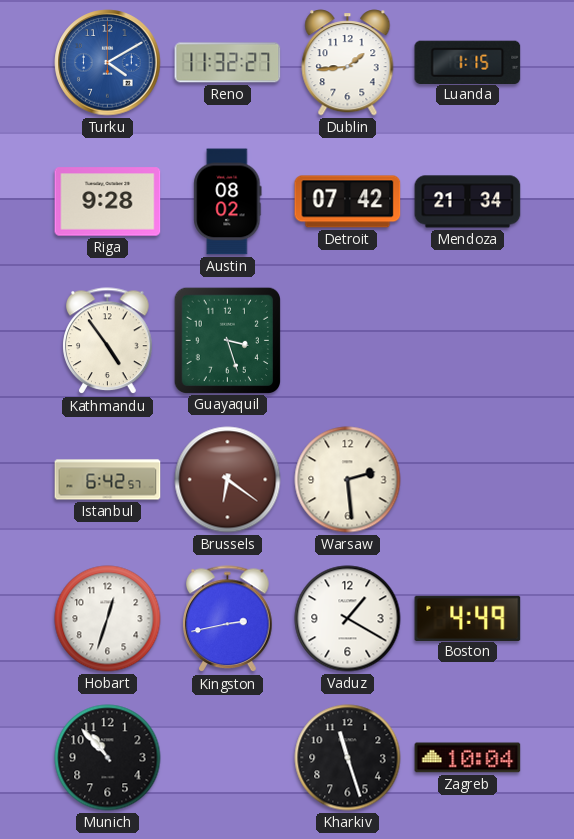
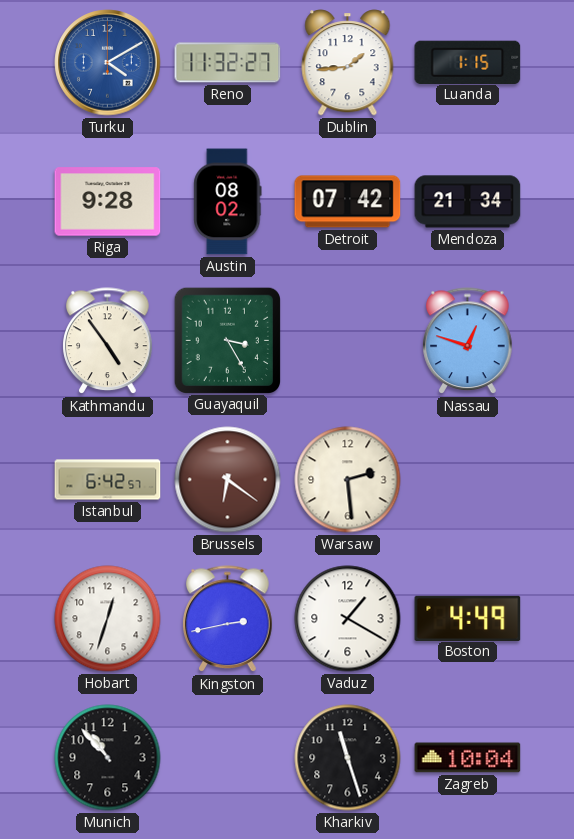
Guayaquil: 3:27 -> 3:25
Nassau: none -> 12:48
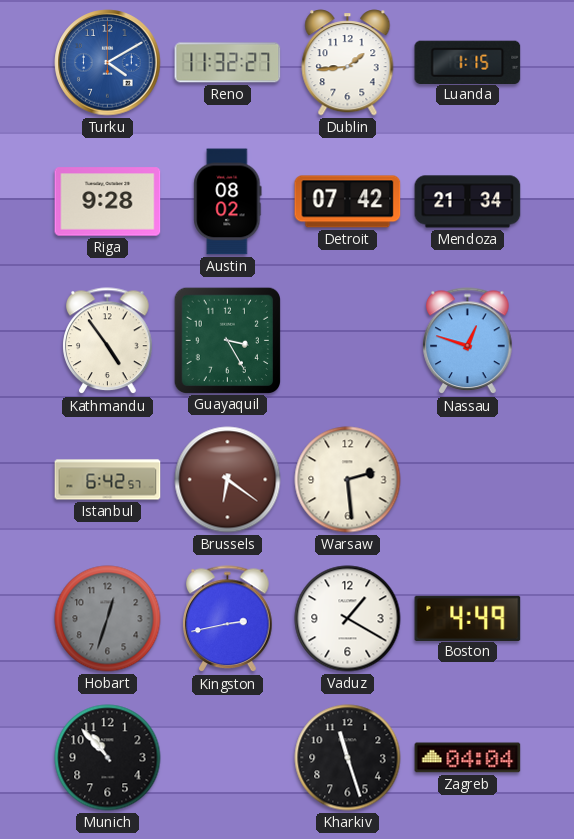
Hobart dial: white -> grey
Zagreb: 10:04 -> 04:04
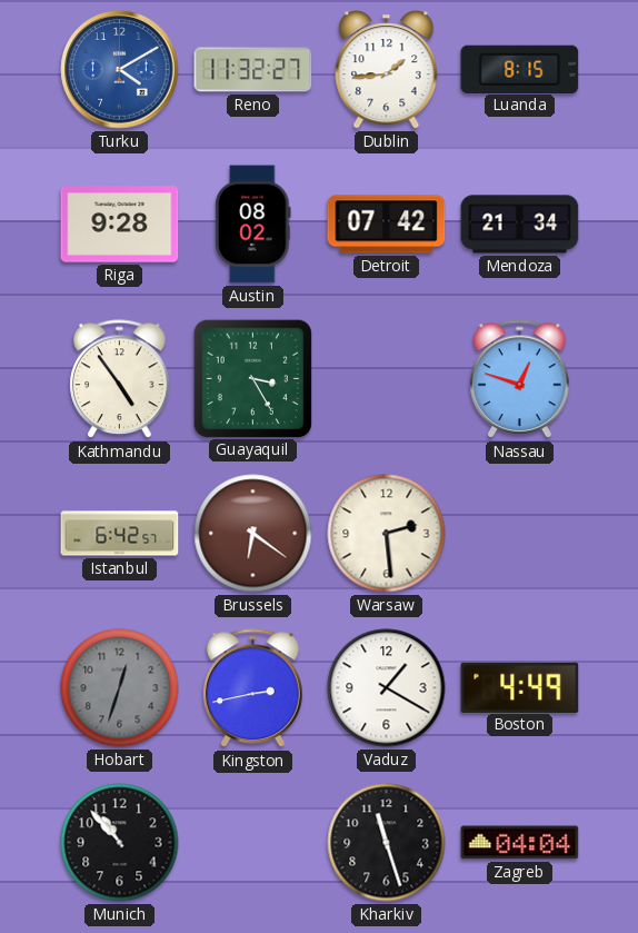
Luanda: 1:15 -> 8:15
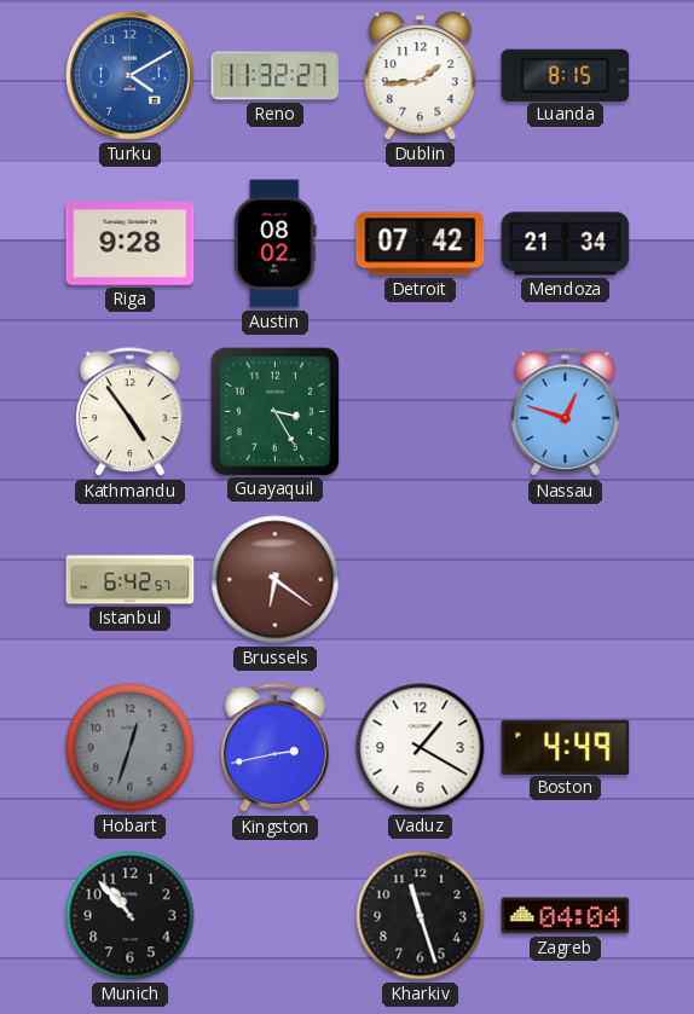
Warsaw: 2:29 -> none
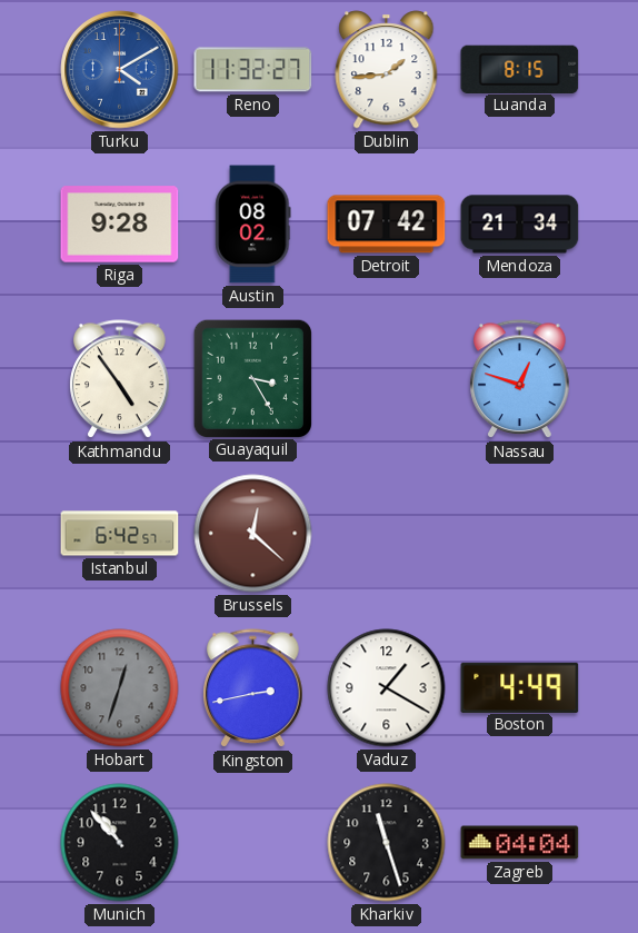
Brussels: 6:21 -> 12:22
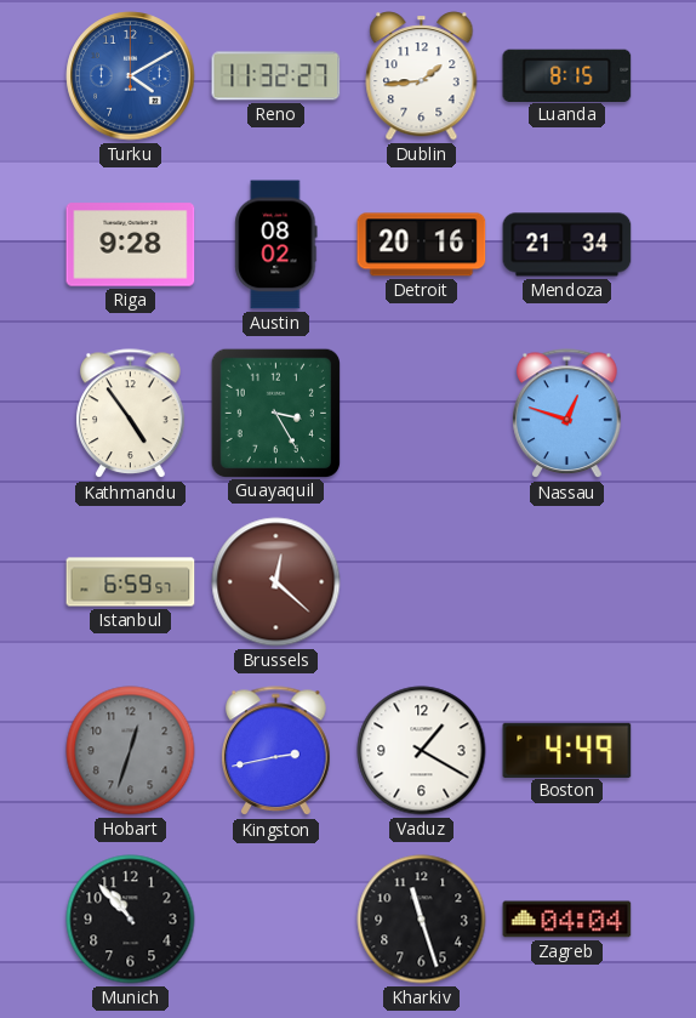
Detroit: 07:42 -> 20:16
Istanbul: 6:42 -> 6:59
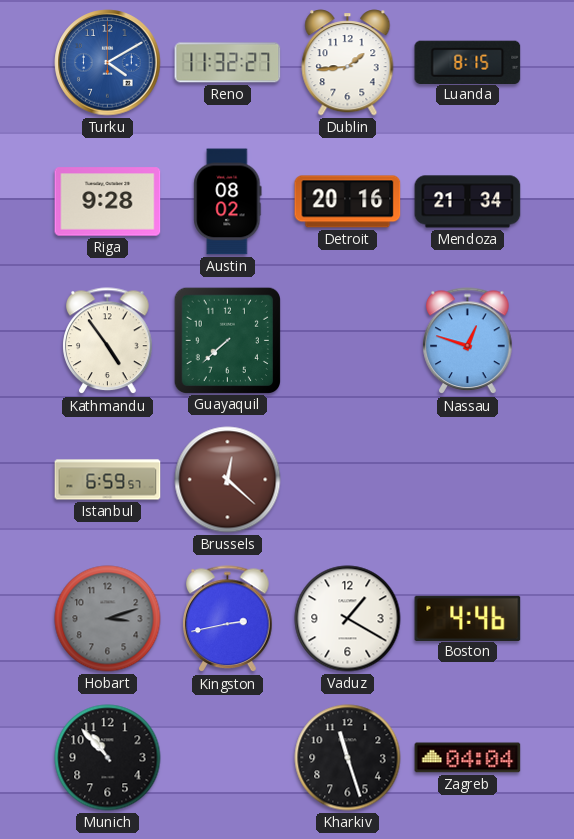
Guayaquil: 3:25 -> 7:38
Hobart: 12:33 -> 3:12
Boston: 4:49 -> 4:46
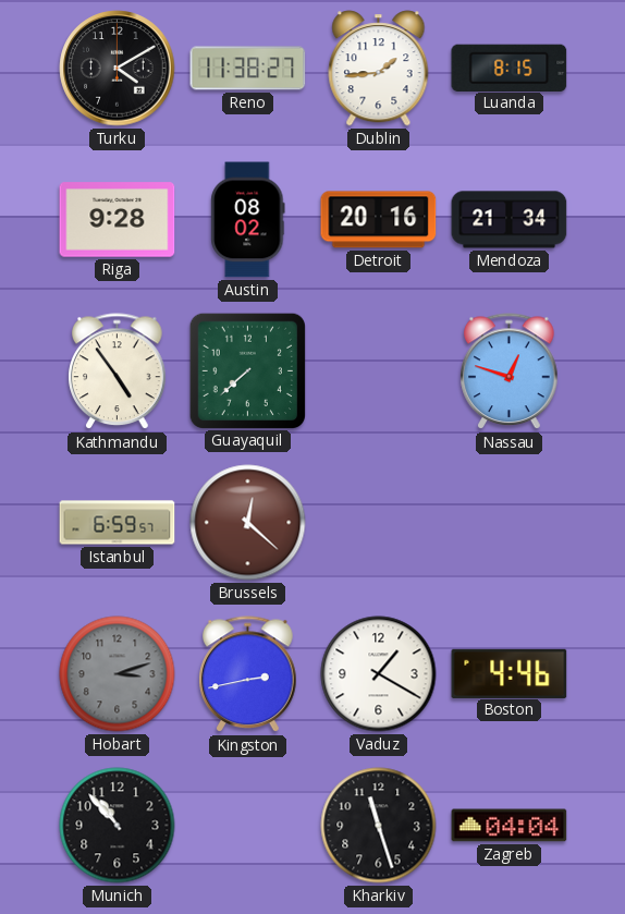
Turku dial: blue -> black
Reno: 11:32 -> 11:38
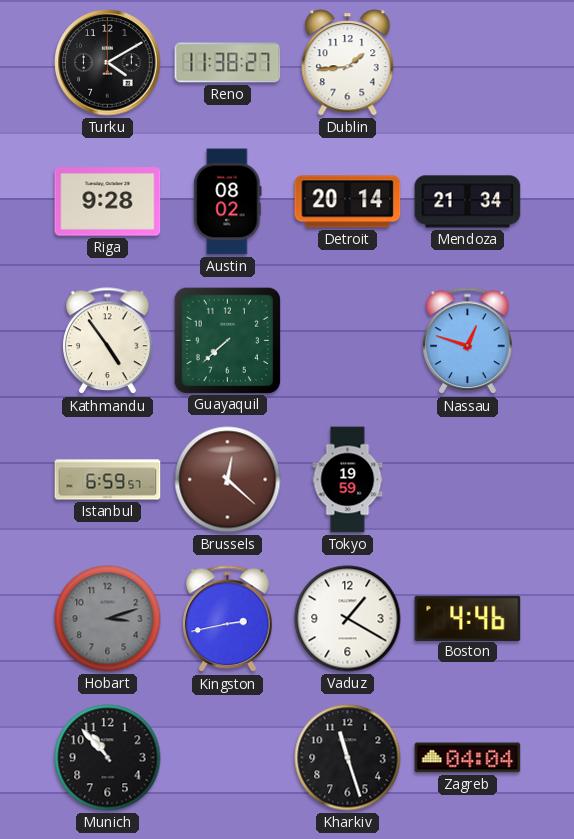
Luanda: 8:15 -> none
Detroit: 20:16 -> 20:14
Tokyo: none -> 19:59
